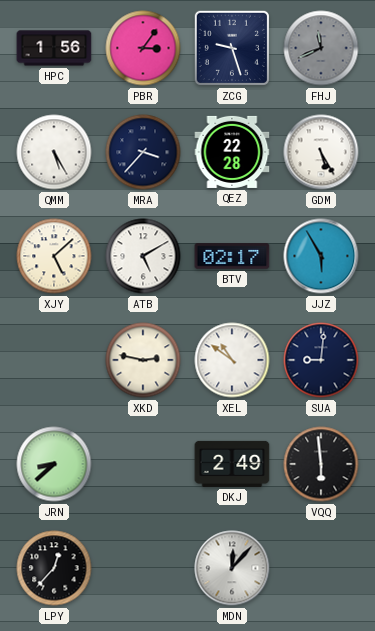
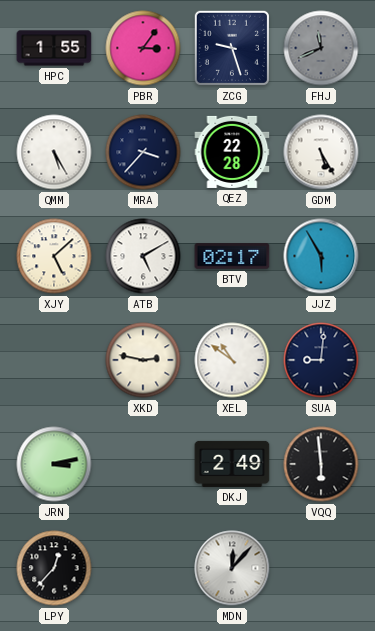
HPC: 1:56 -> 1:55
JRN: 8:38 -> 3:13
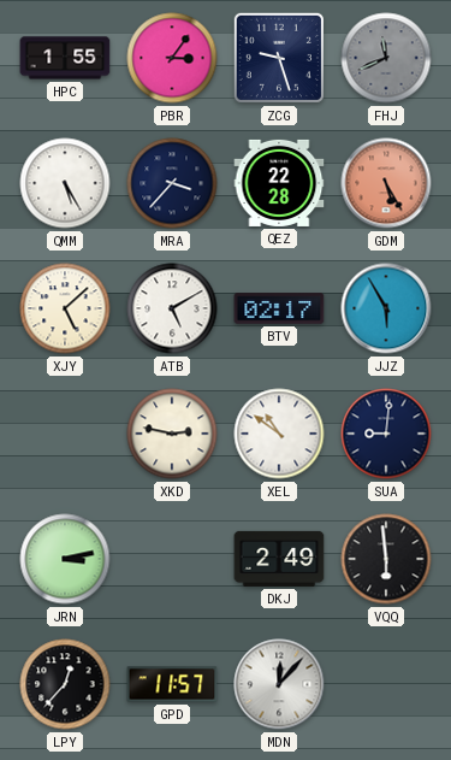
GDM dial: white -> salmon
GPD: none -> 11:57
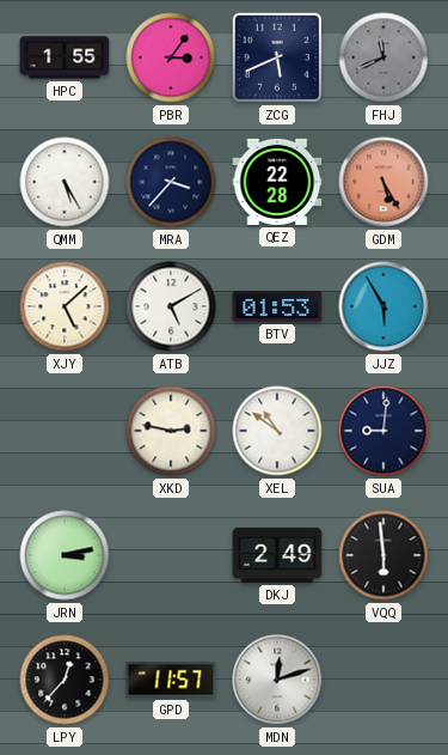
ZCG: 9:27 -> 5:41
BTV: 02:17 -> 01:53
MDN: 12:07 -> 12:12
